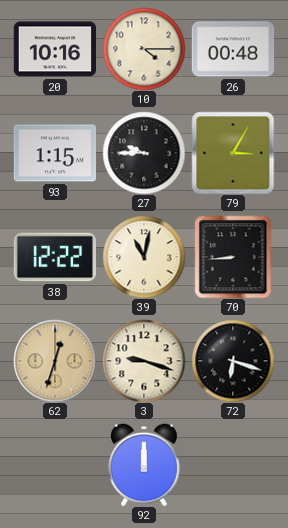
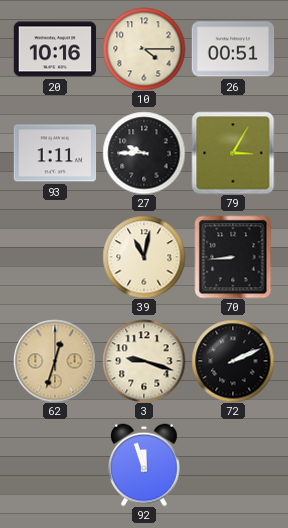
26: 00:48 -> 00:51
93: 1:15 -> 1:11
38: 12:22 -> none
72: 6:18 -> 2:11
92: 12:00 -> 11:57
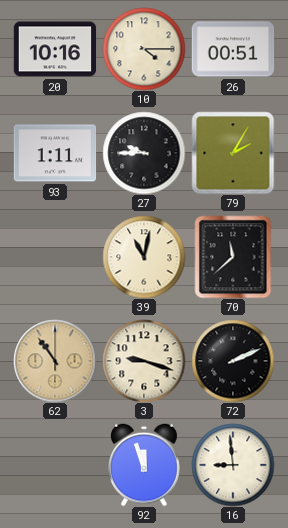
79: 3:05 -> 2:05
70: 8:44 -> 11:38
62: 12:33 -> 10:54
16: none -> 8:59
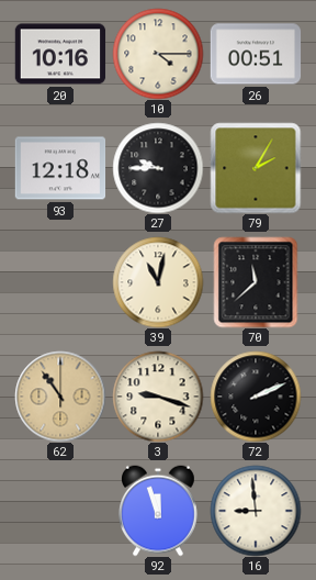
93: 1:11 -> 12:18
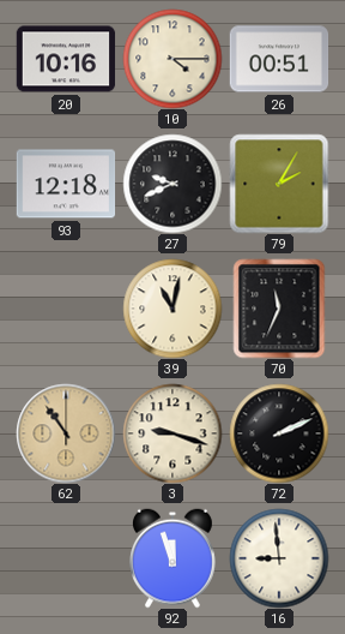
27: 9:45 -> 9:41
70: 11:38 -> 11:34
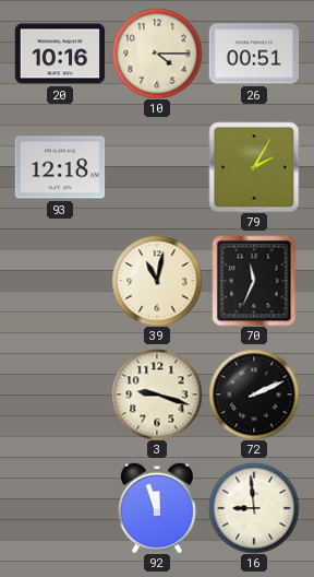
27: 9:41 -> none
62: 10:54 -> none
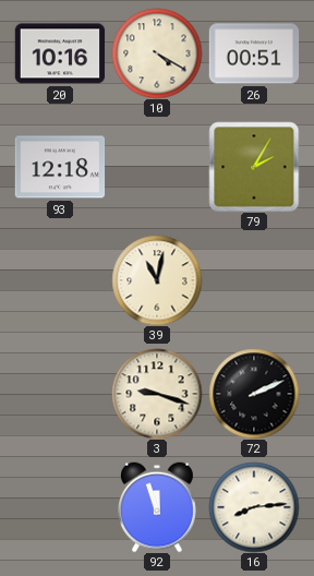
10: 4:15 -> 4:20
70: 11:34 -> none
16: 8:59 -> 8:14
